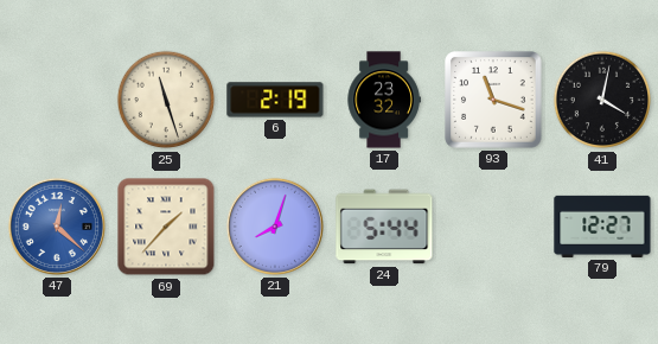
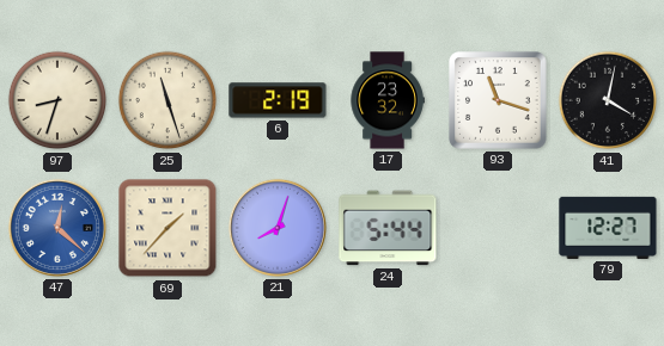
97: none -> 8:33
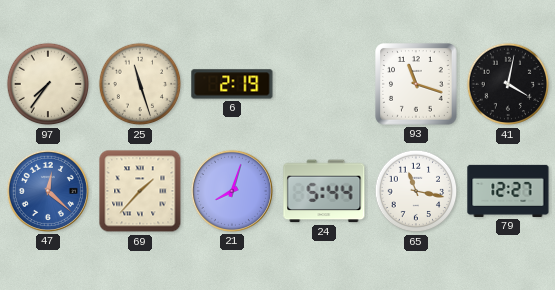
97: 8:33 -> 7:36
17: 23:32 -> none
65: none -> 11:17
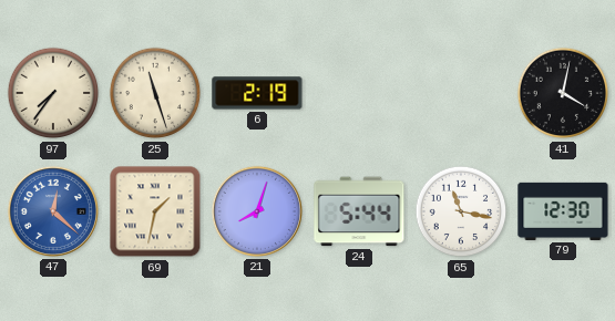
93: 11:18 -> none
69: 1:37 -> 1:32
79: 12:27 -> 12:30
